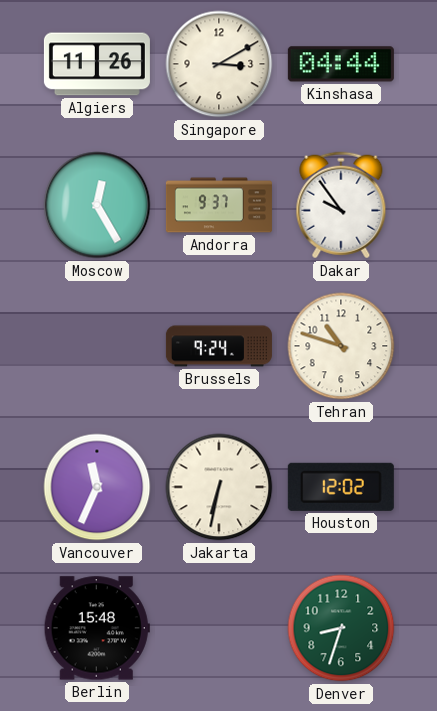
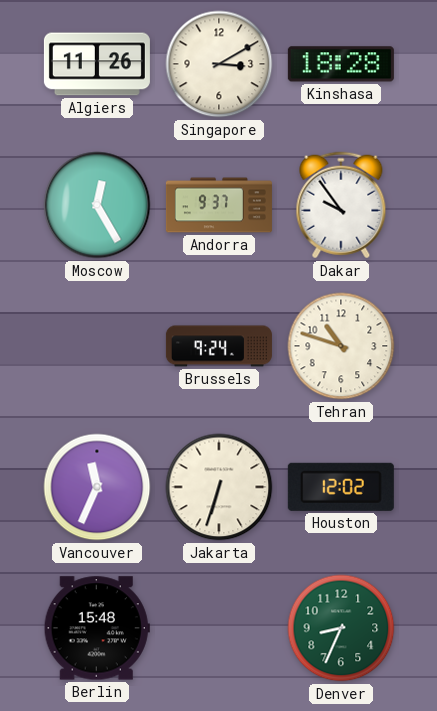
Kinshasa: 04:44 -> 18:28
Jakarta: 6:32 -> 6:33
Denver: 8:33 -> 8:34
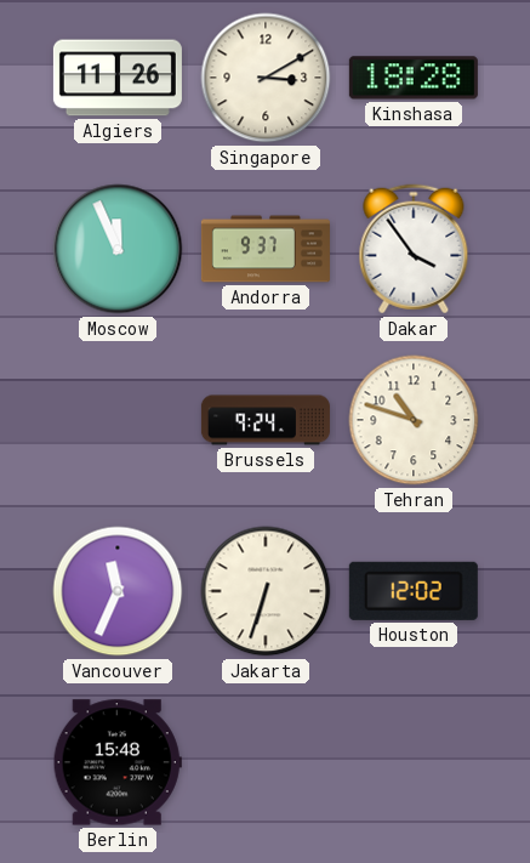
Moscow: 12:25 -> 11:56
Dakar: 9:54 -> 3:54
Denver: 8:34 -> none
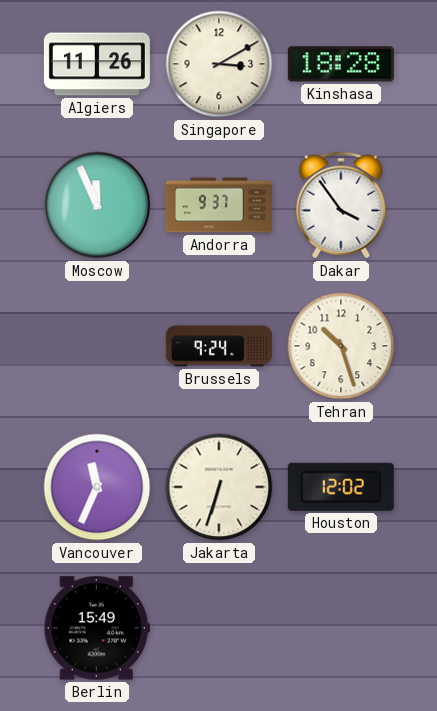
Tehran: 10:48 -> 10:27
Berlin: 15:48 -> 15:49
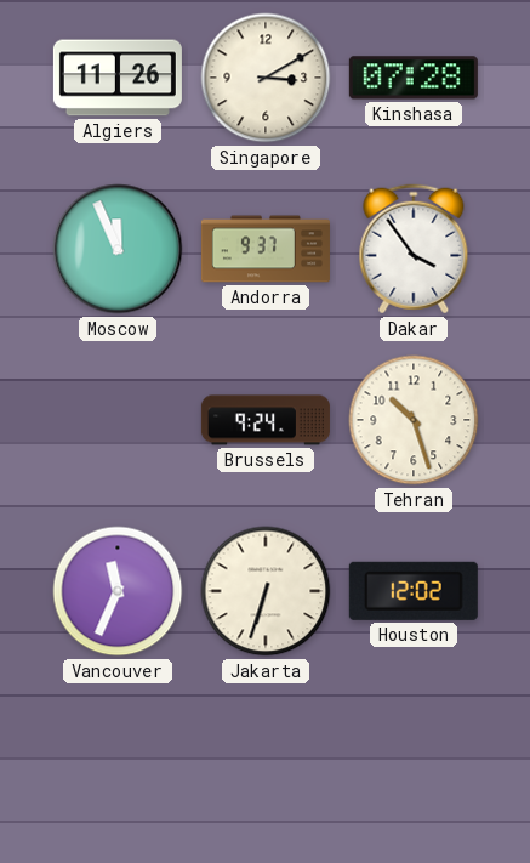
Kinshasa: 18:28 -> 07:28
Berlin: 15:49 -> none
